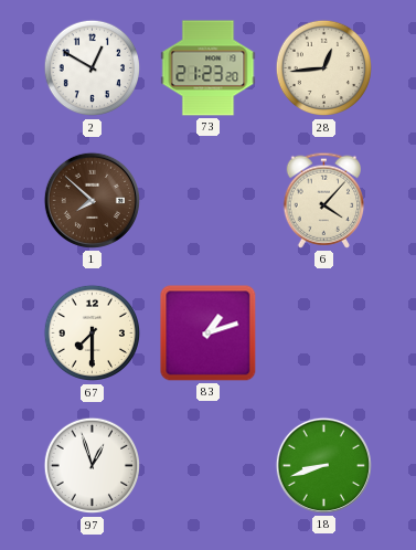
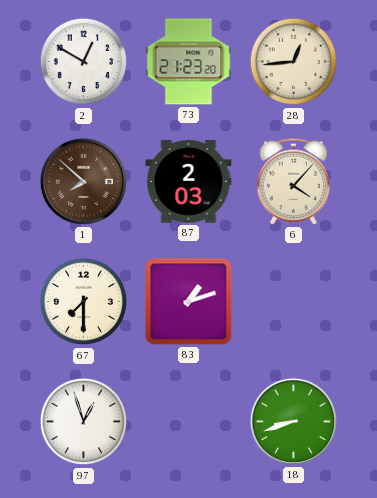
87: none -> 2:03
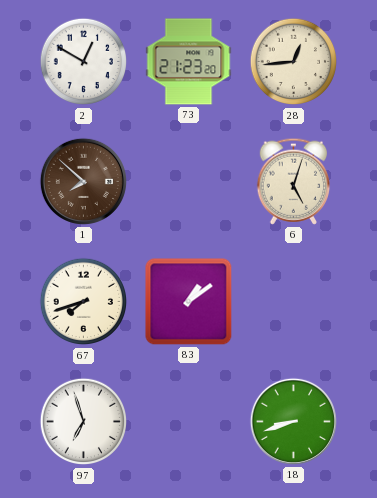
87: 2:03 -> none
6: 4:07 -> 5:03
67: 7:30 -> 7:42
83: 1:12 -> 1:09
97: 12:57 -> 6:57
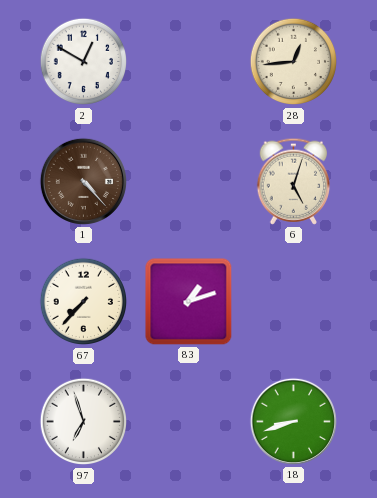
73: 21:23 -> none
1: 7:52 -> 4:23
67: 7:42 -> 7:37
83: 1:09 -> 1:12
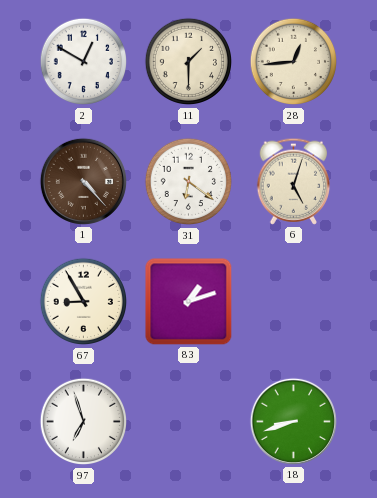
11: none -> 1:30
31: none -> 6:21
67: 7:37 -> 8:55
